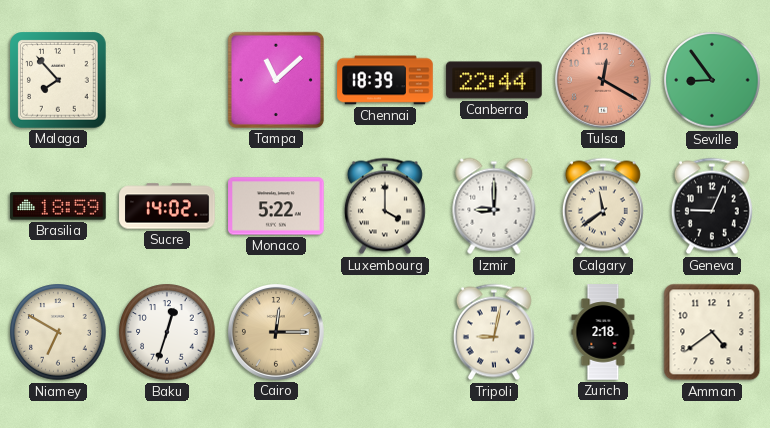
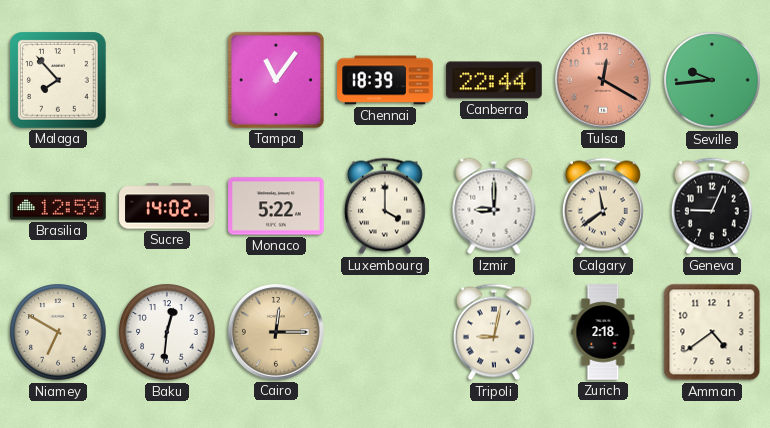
Tampa: 11:08 -> 11:06
Seville: 8:54 -> 9:44
Brasilia: 18:59 -> 12:59
Baku: 12:33 -> 12:31
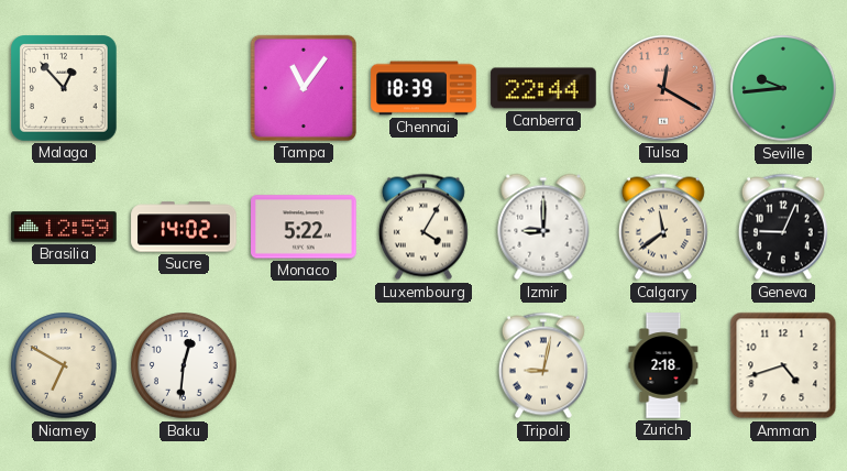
Malaga: 7:53 -> 12:53
Luxembourg: 4:00 -> 4:05
Cairo: 12:15 -> none
Amman: 4:39 -> 4:42
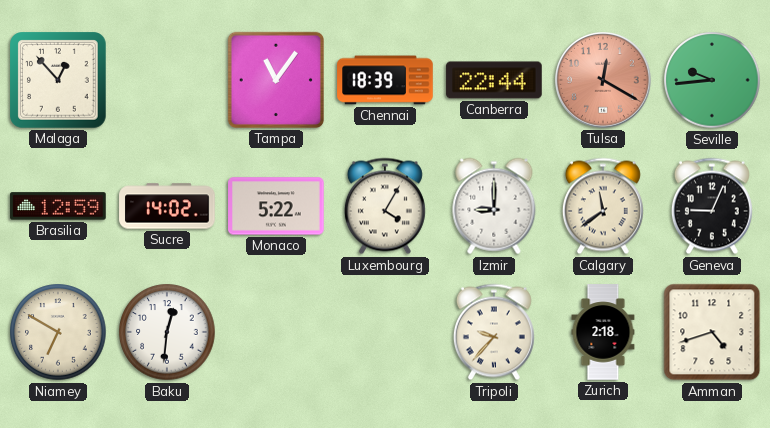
Tripoli: 9:02 -> 9:37
